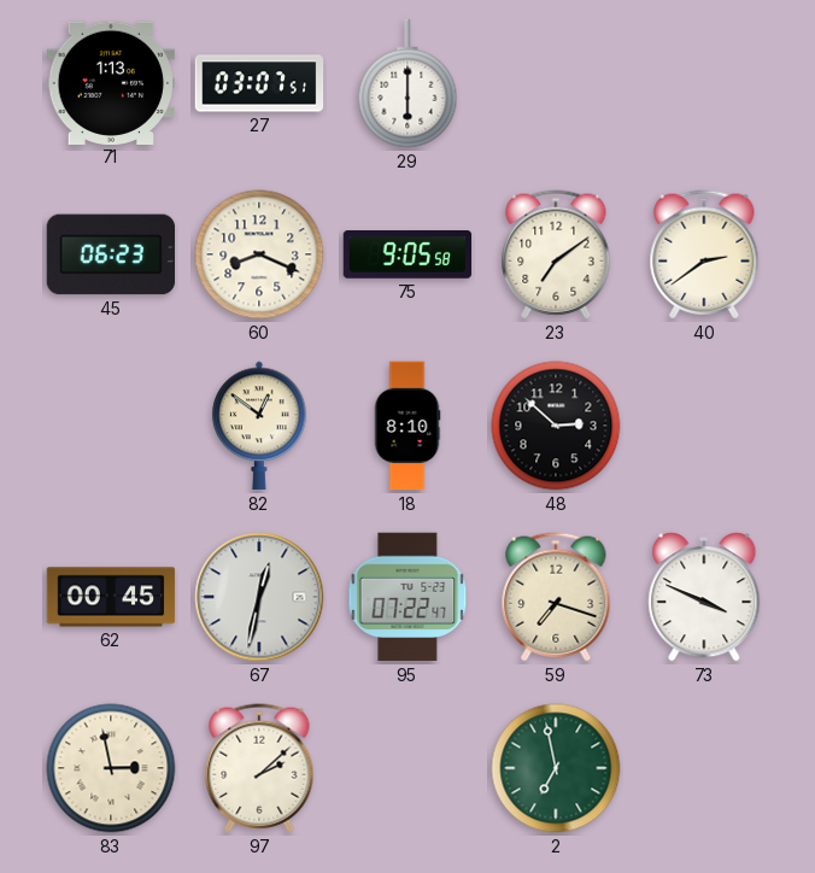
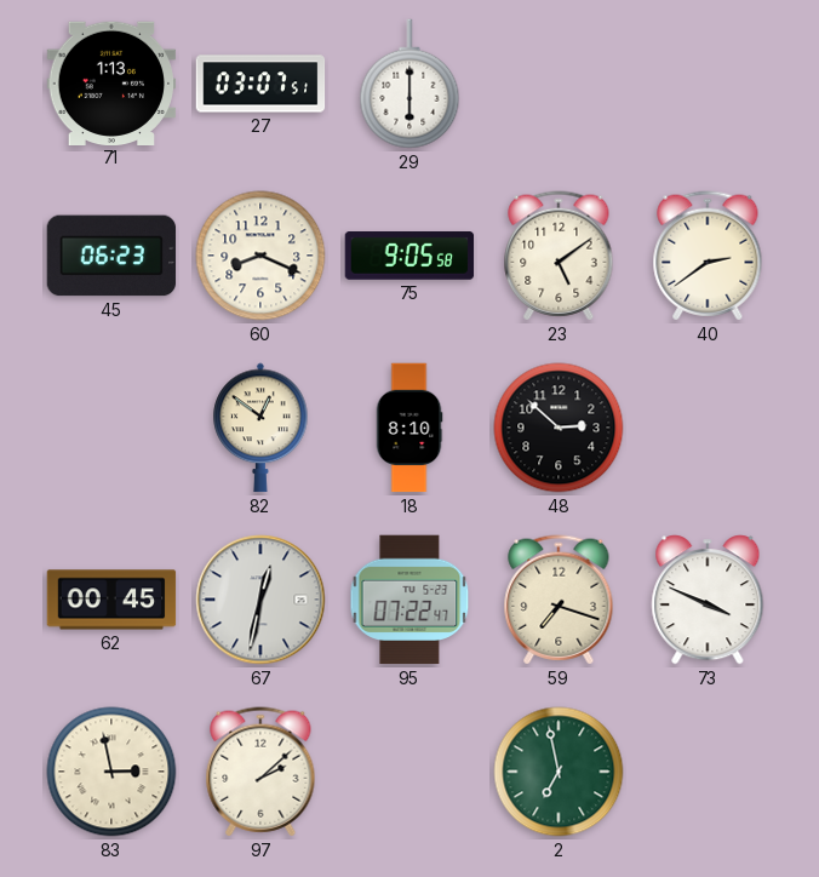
23: 7:09 -> 5:09
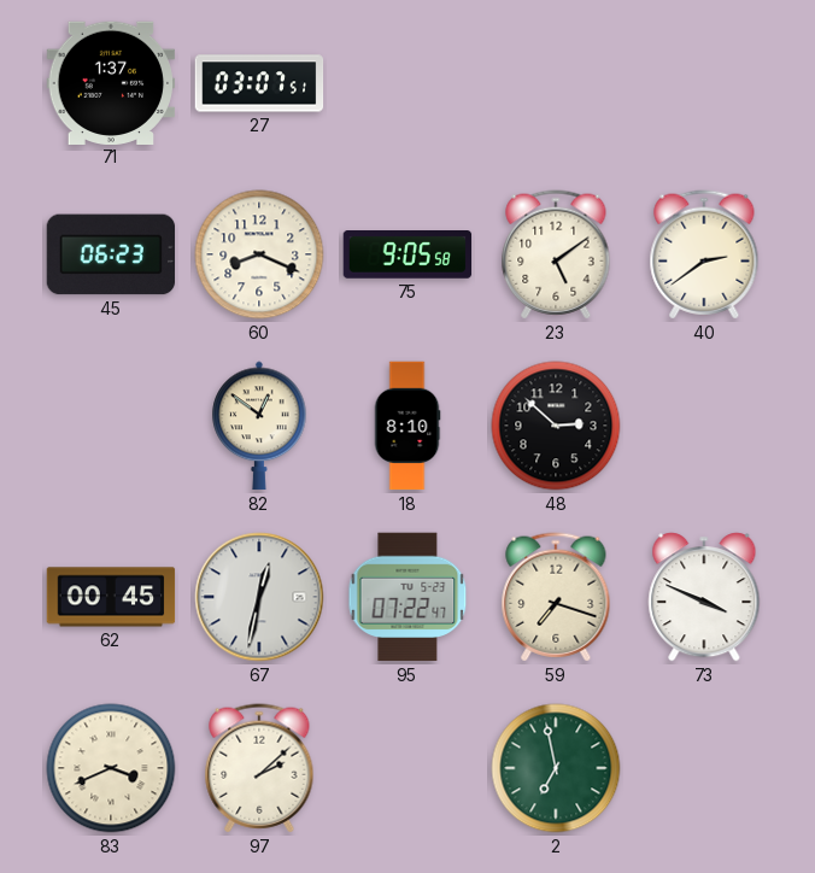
71: 1:13 -> 1:37
29: 6:00 -> none
83: 2:58 -> 3:41
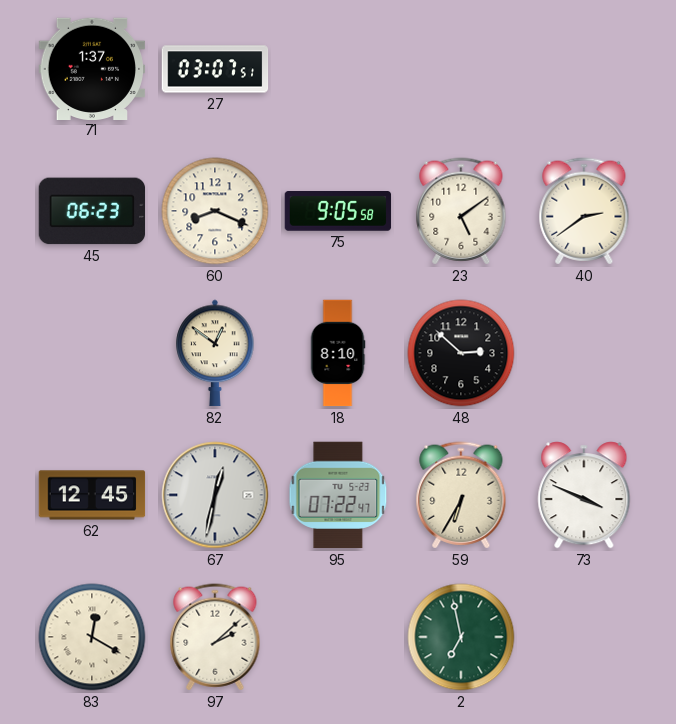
62: 00:45 -> 12:45
59: 7:18 -> 6:35
83: 3:41 -> 12:20
